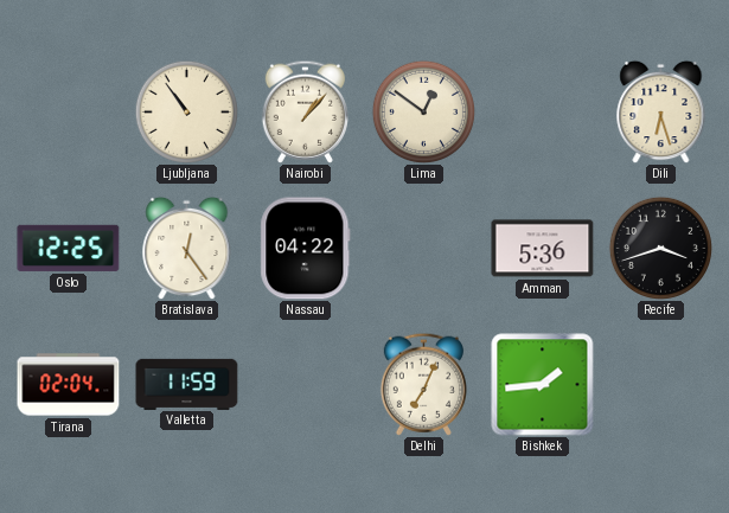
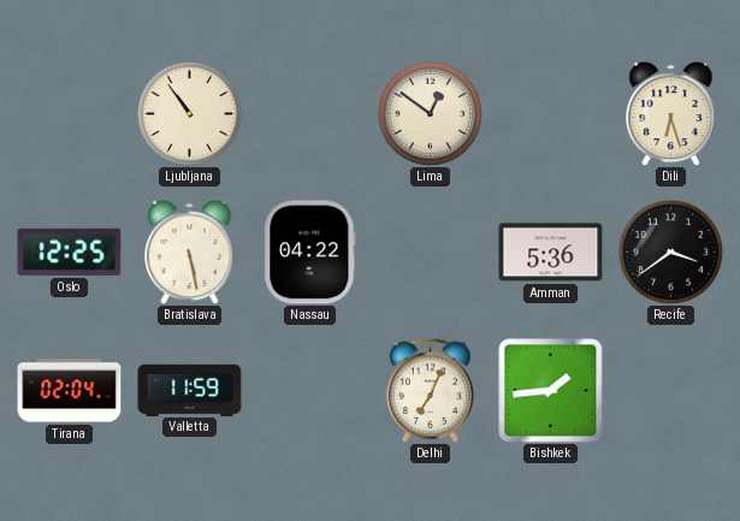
Nairobi: 1:07 -> none
Bratislava: 12:24 -> 5:28
Recife: 3:42 -> 3:39
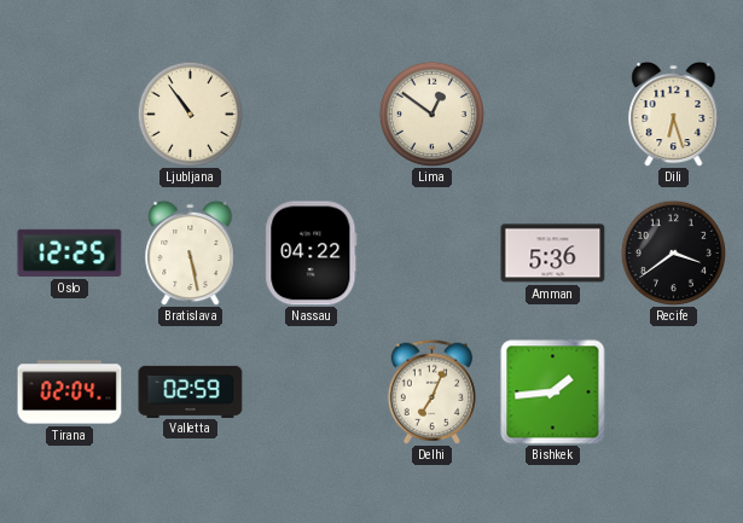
Valletta: 11:59 -> 02:59
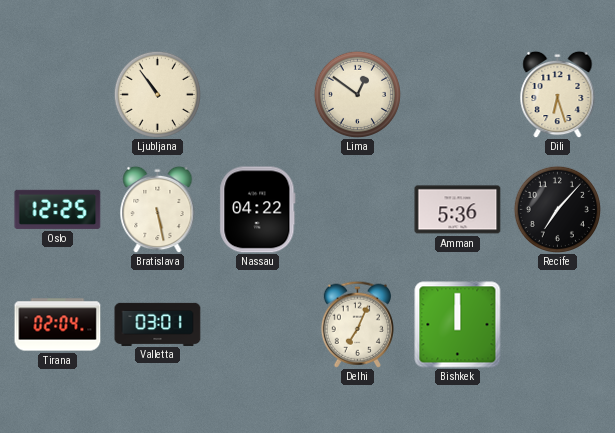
Recife: 3:39 -> 7:07
Valletta: 02:59 -> 03:01
Bishkek: 1:44 -> 12:00
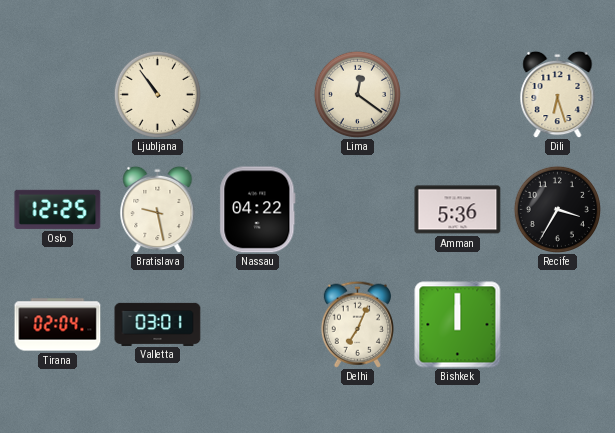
Lima: 12:51 -> 12:21
Bratislava: 5:28 -> 9:28
Recife: 7:07 -> 3:35
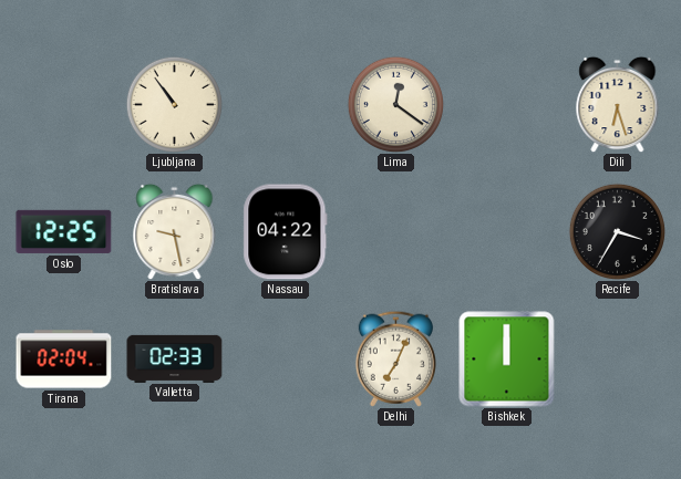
Amman: 5:36 -> none
Valletta: 03:01 -> 02:33
